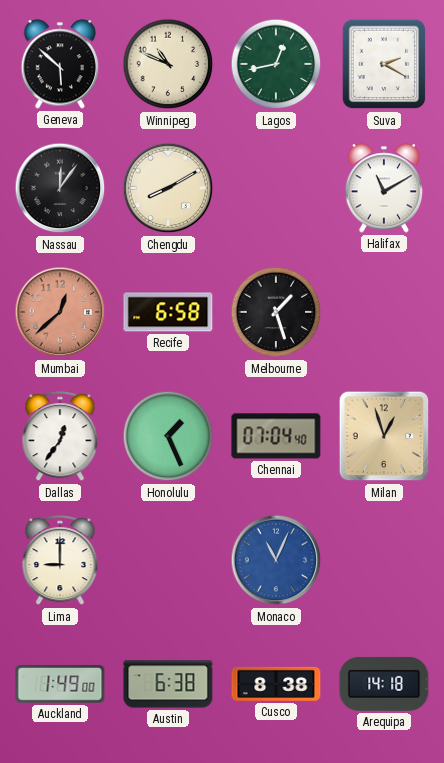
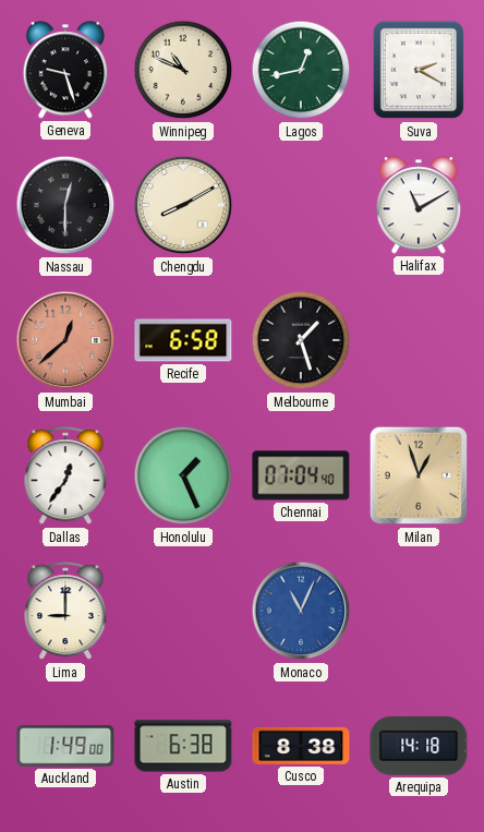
Geneva: 5:52 -> 9:27
Nassau: 12:06 -> 12:30
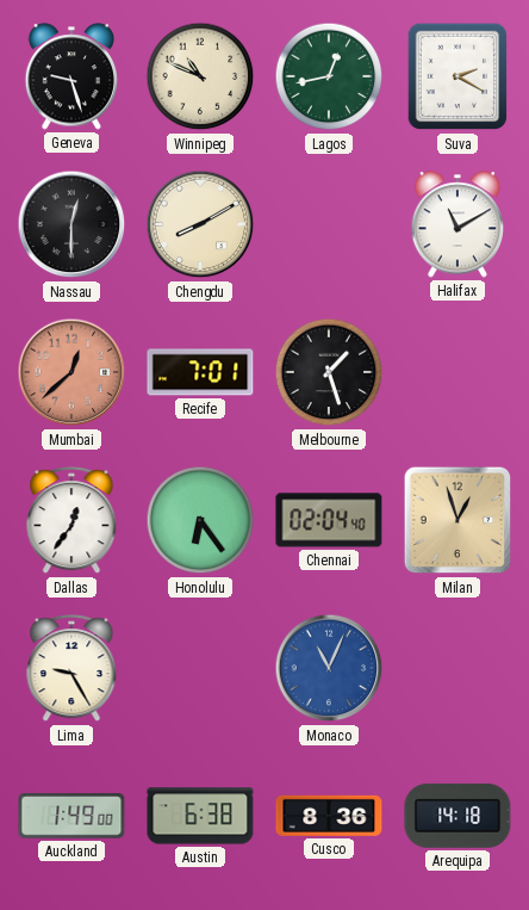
Recife: 6:58 -> 7:01
Honolulu: 1:26 -> 6:24
Chennai: 07:04 -> 02:04
Lima: 9:00 -> 9:25
Cusco: 8:38 -> 8:36
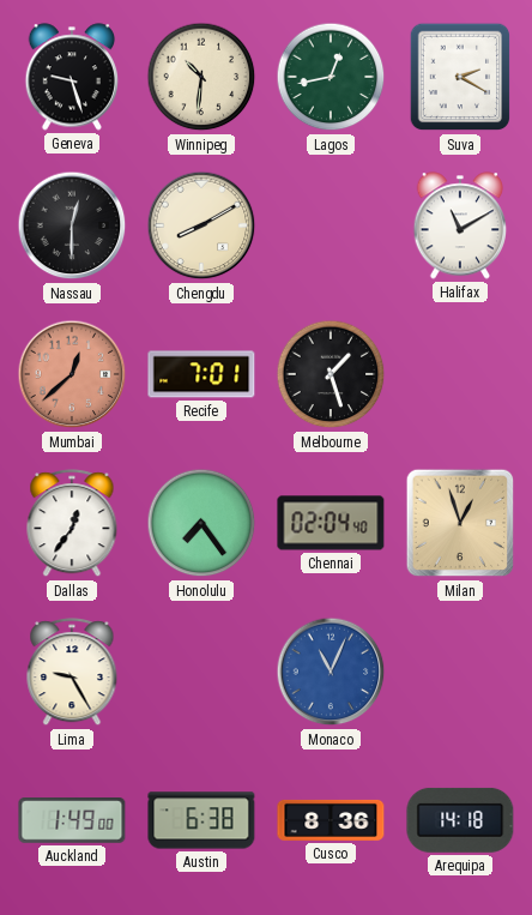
Winnipeg: 10:49 -> 10:31
Honolulu: 6:24 -> 7:24
